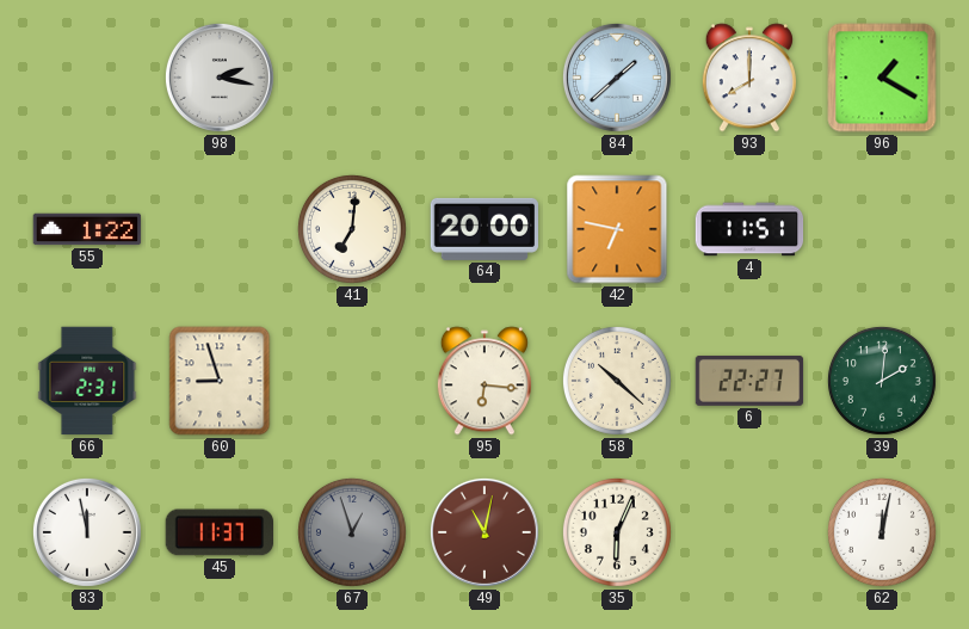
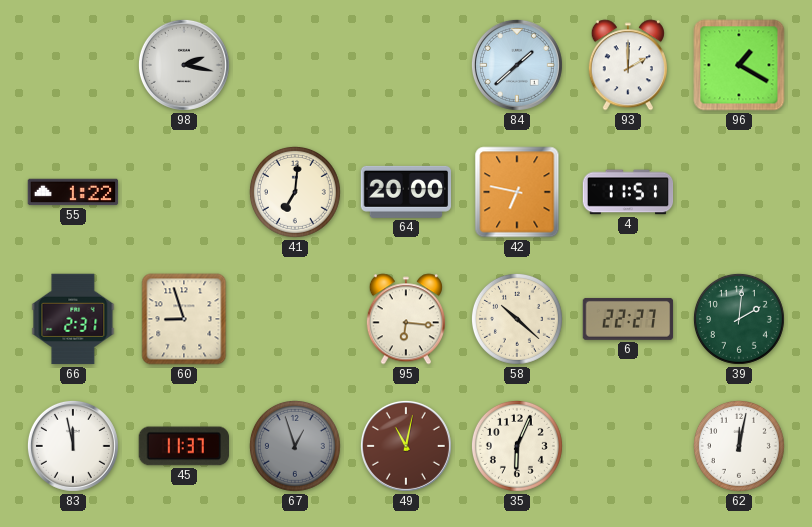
93: 8:00 -> 2:00
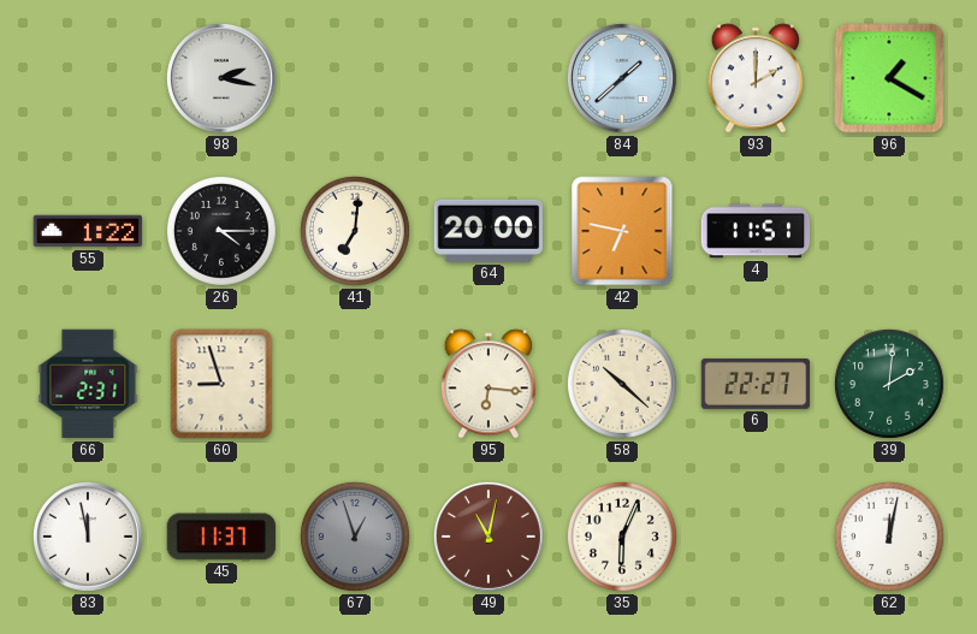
26: none -> 4:15
